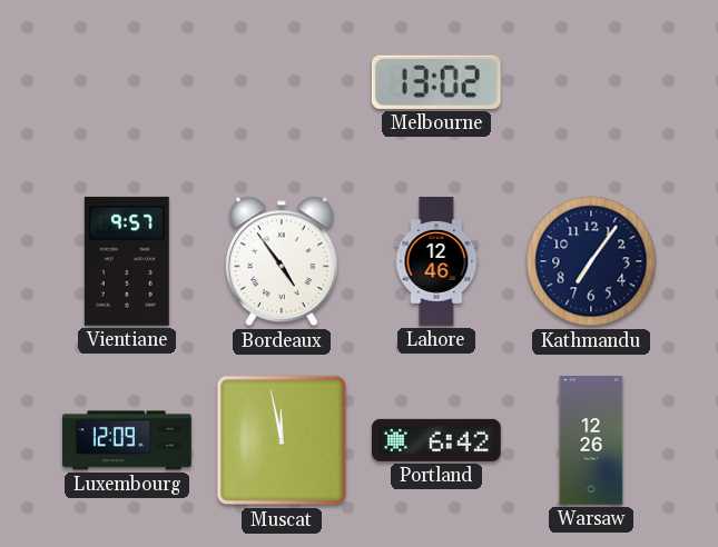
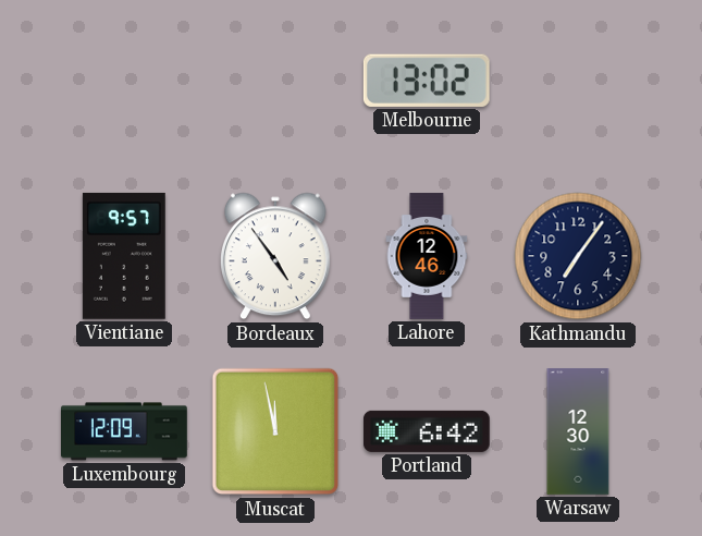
Warsaw: 12:26 -> 12:30
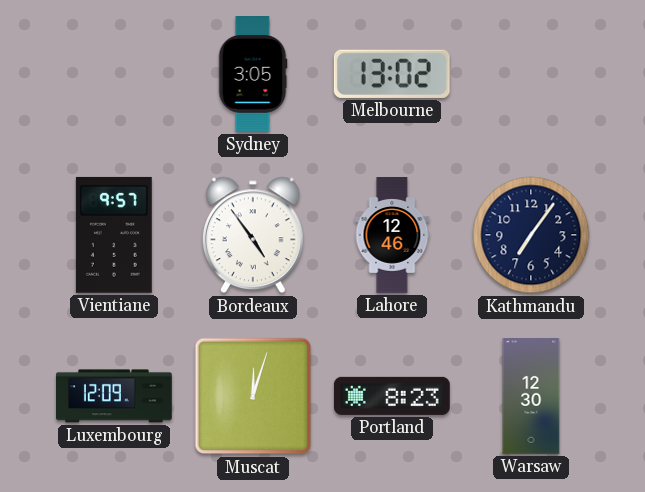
Sydney: none -> 3:05
Muscat: 11:58 -> 12:03
Portland: 6:42 -> 8:23
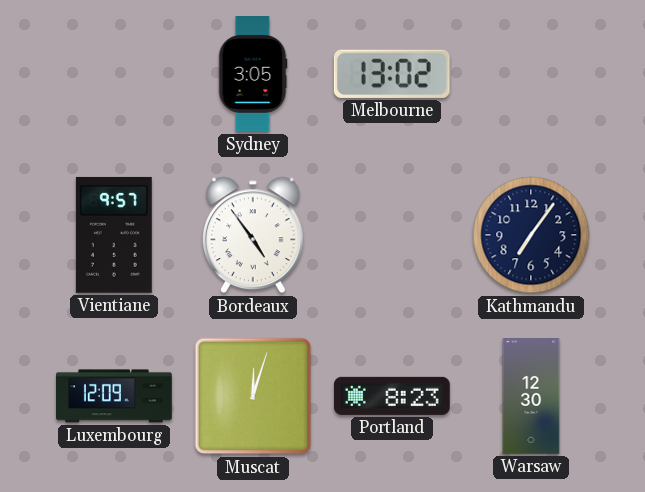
Lahore: 12:46 -> none
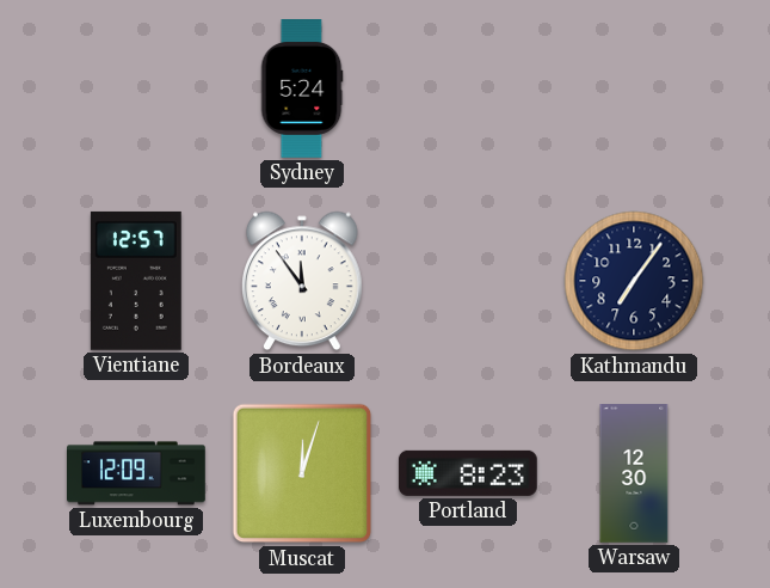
Sydney: 3:05 -> 5:24
Melbourne: 13:02 -> none
Vientiane: 9:57 -> 12:57
Bordeaux: 4:54 -> 11:54
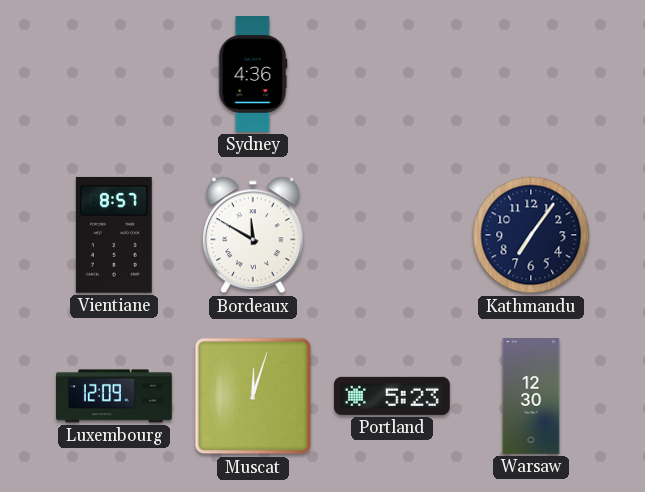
Sydney: 5:24 -> 4:36
Vientiane: 12:57 -> 8:57
Bordeaux: 11:54 -> 11:50
Portland: 8:23 -> 5:23
